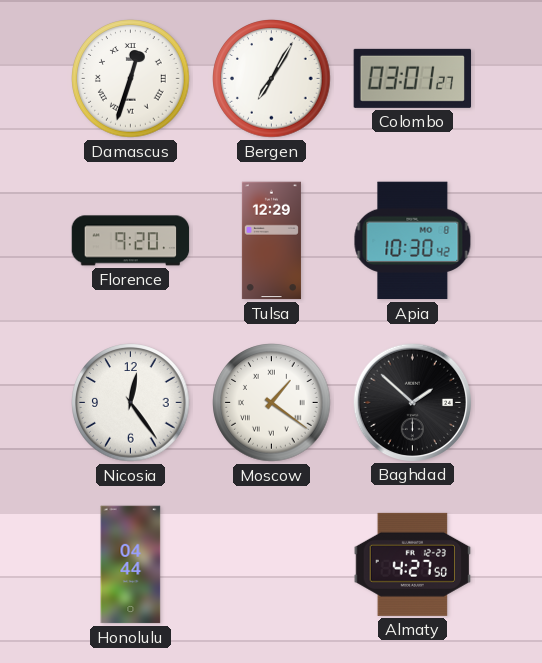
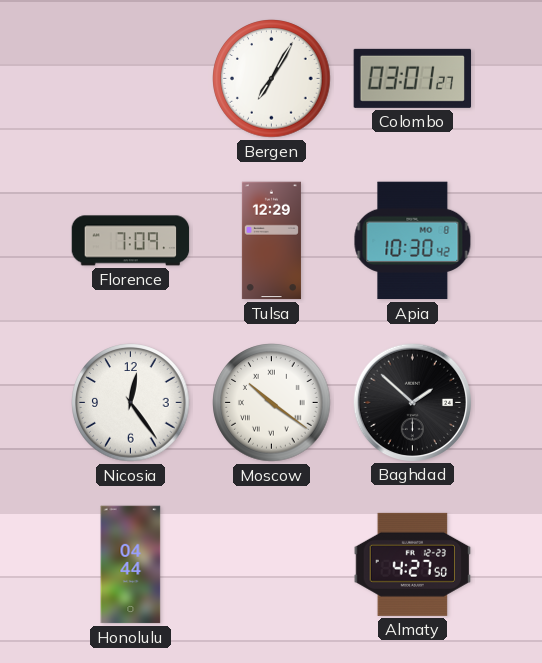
Damascus: 12:33 -> none
Florence: 9:20 -> 7:09
Moscow: 1:21 -> 10:21
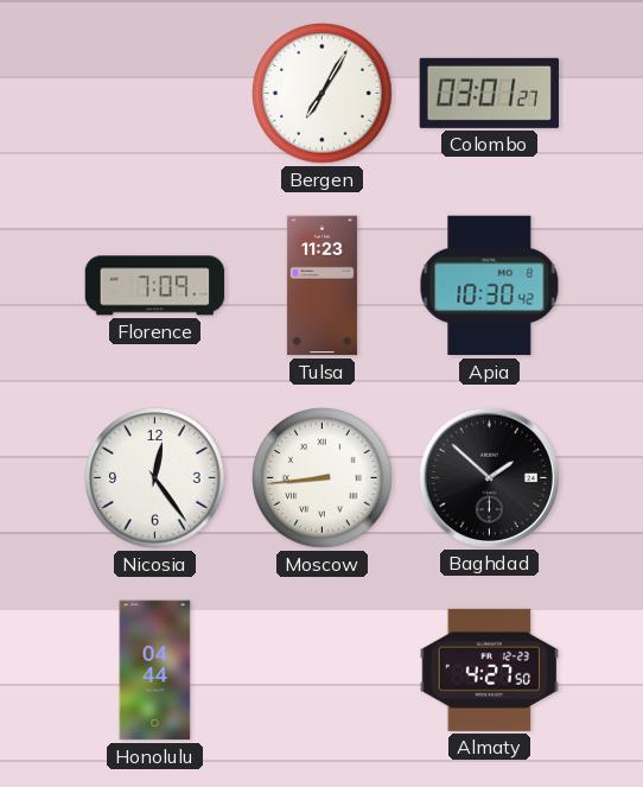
Tulsa: 12:29 -> 11:23
Moscow: 10:21 -> 8:44
